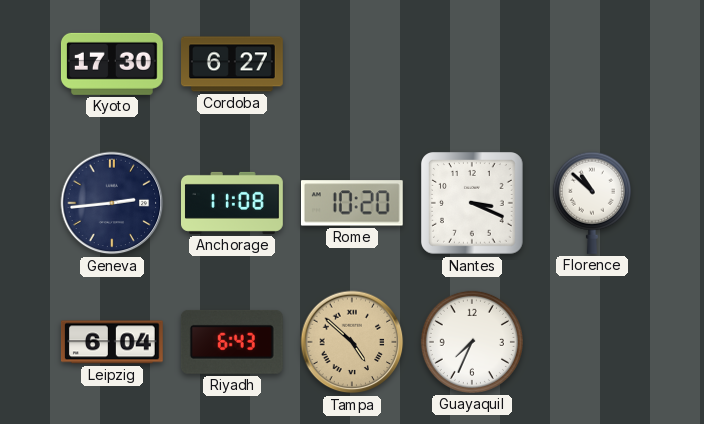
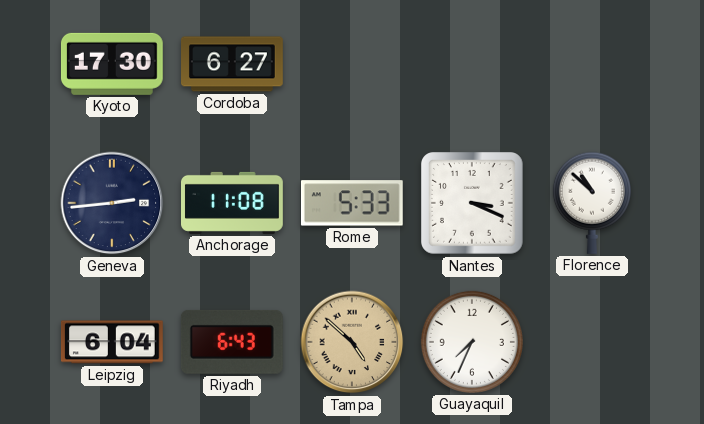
Rome: 10:20 -> 5:33
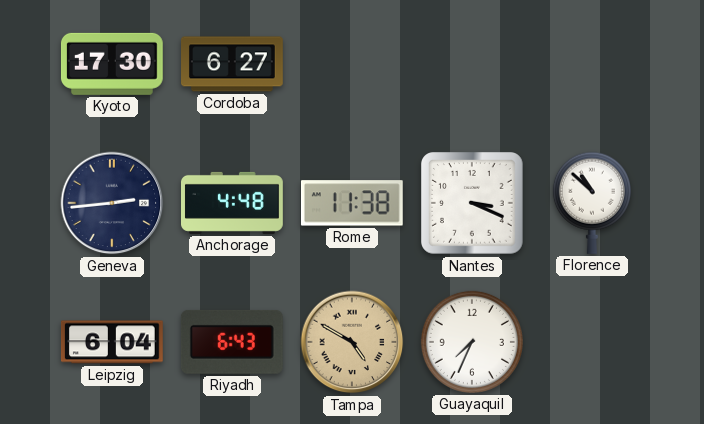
Anchorage: 11:08 -> 4:48
Rome: 5:33 -> 11:38
Tampa: 4:52 -> 4:50
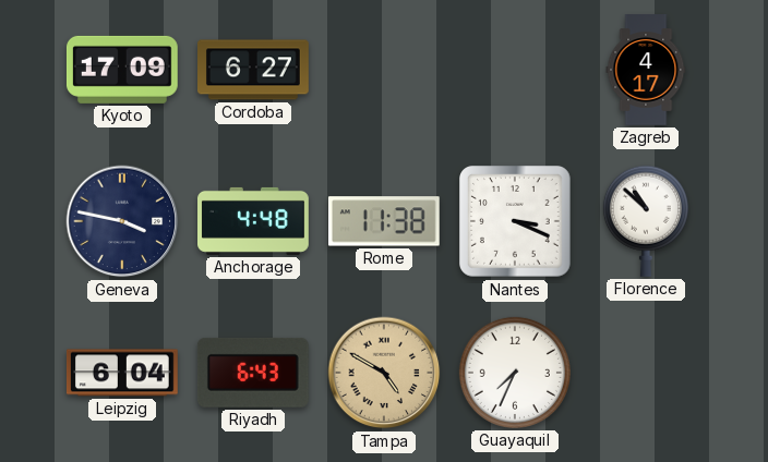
Kyoto: 17:30 -> 17:09
Zagreb: none -> 4:17
Geneva: 2:44 -> 3:47
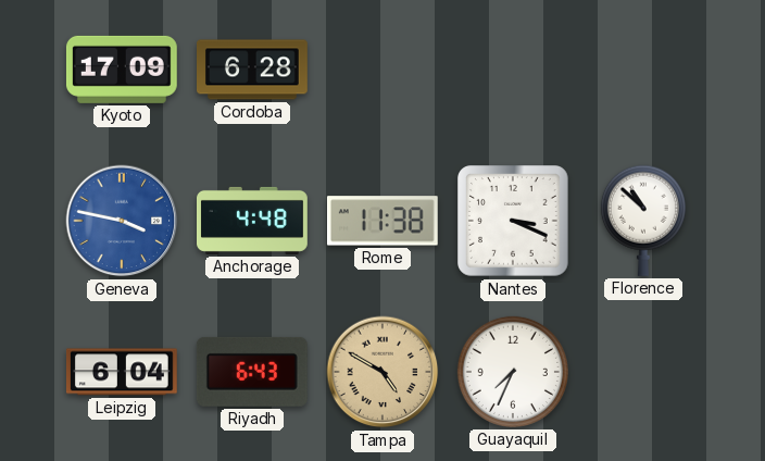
Cordoba: 6:27 -> 6:28
Zagreb: 4:17 -> none
Geneva dial: navy -> blue
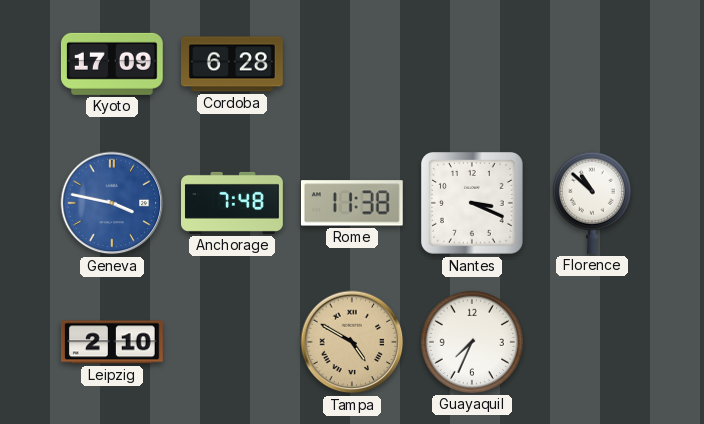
Anchorage: 4:48 -> 7:48
Leipzig: 6:04 -> 2:10
Riyadh: 6:43 -> none
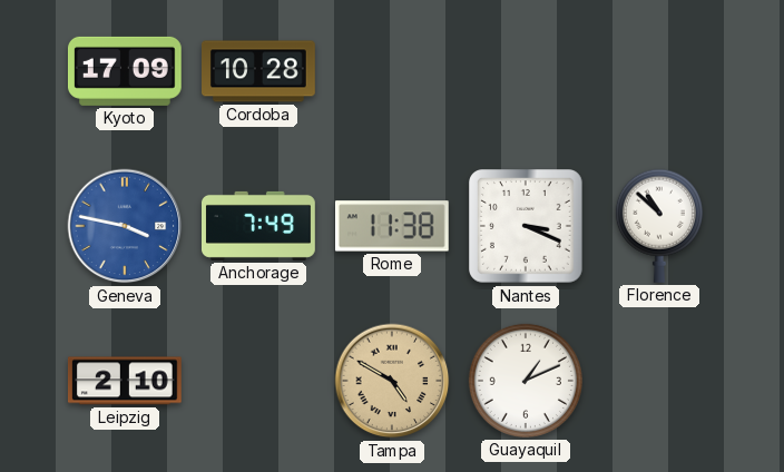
Cordoba: 6:28 -> 10:28
Anchorage: 7:48 -> 7:49
Guayaquil: 7:34 -> 1:11
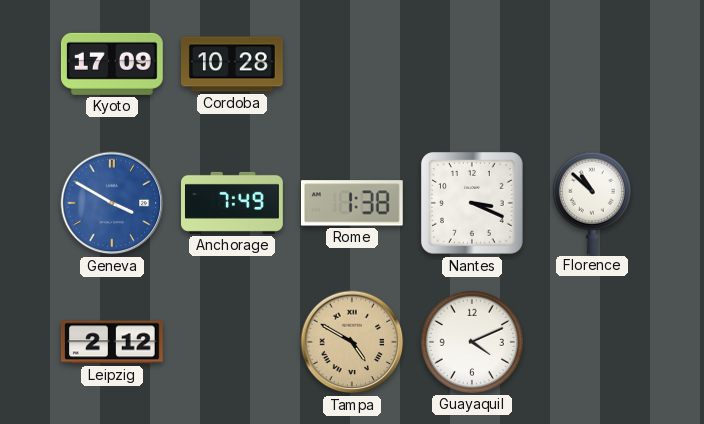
Geneva: 3:47 -> 3:50
Rome: 11:38 -> 1:38
Leipzig: 2:10 -> 2:12
Guayaquil: 1:11 -> 4:11
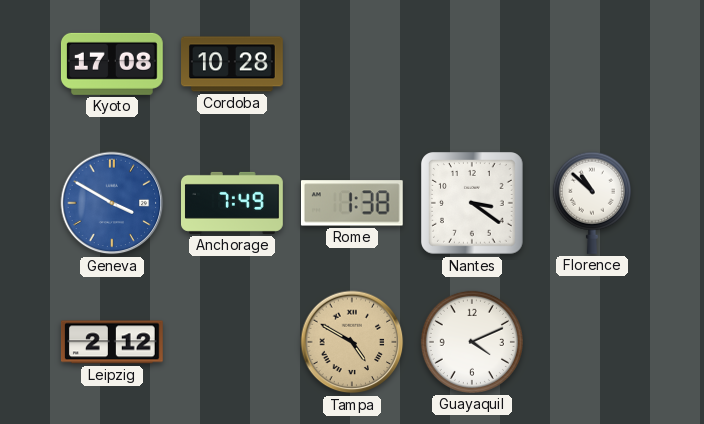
Kyoto: 17:09 -> 17:08
Nantes: 3:19 -> 3:21
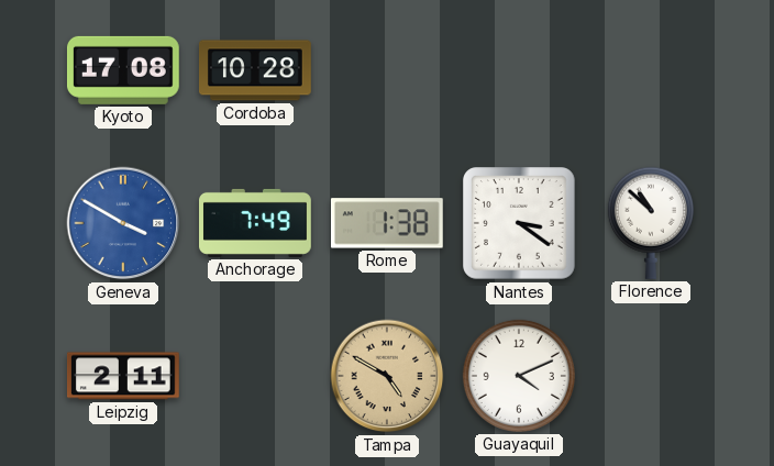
Leipzig: 2:12 -> 2:11
